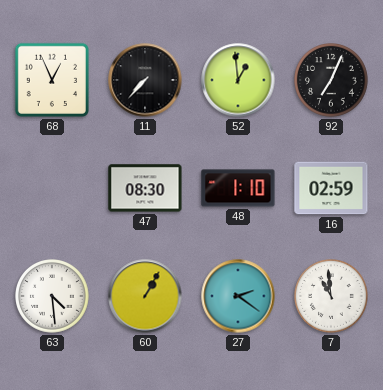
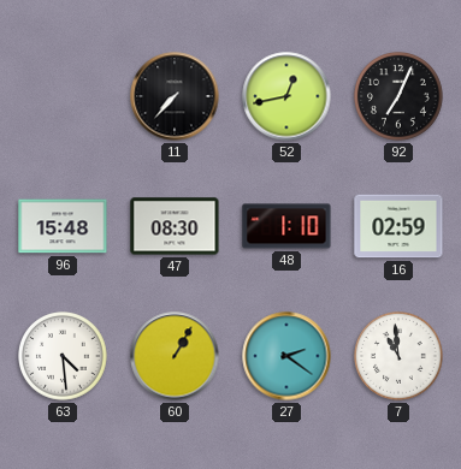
68: 12:56 -> none
52: 12:59 -> 12:43
96: none -> 15:48
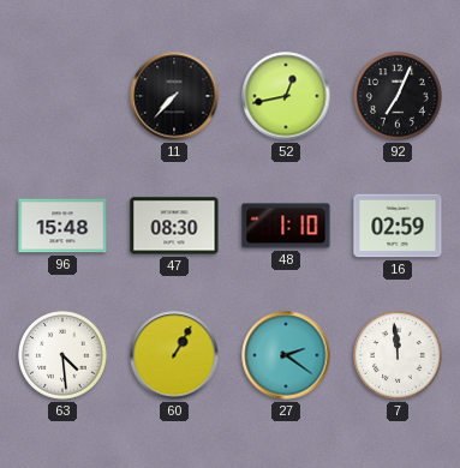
7: 10:59 -> 11:59
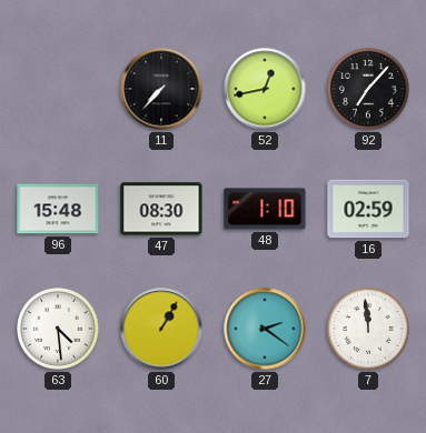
92: 7:04 -> 7:07
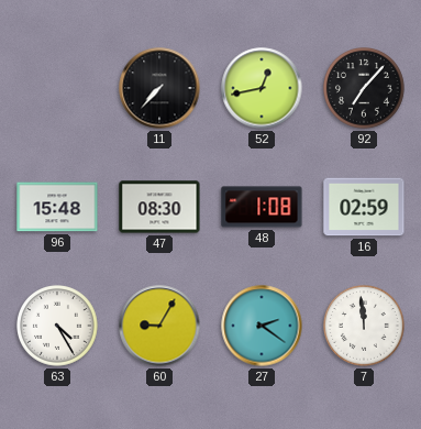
48: 1:10 -> 1:08
63: 4:29 -> 4:25
60: 1:05 -> 9:05
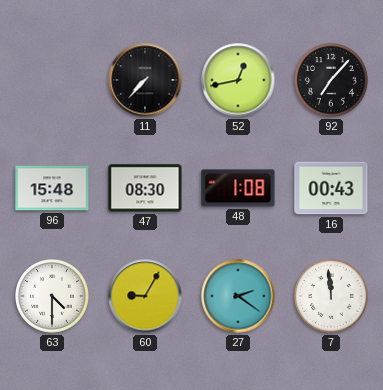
16: 02:59 -> 00:43
63: 4:25 -> 4:30
